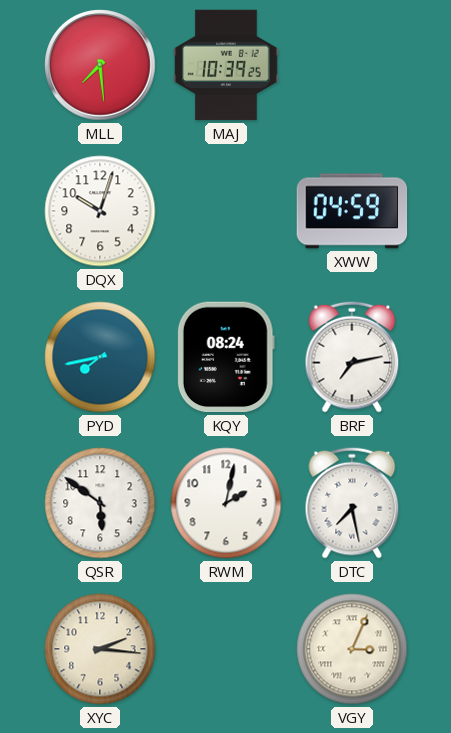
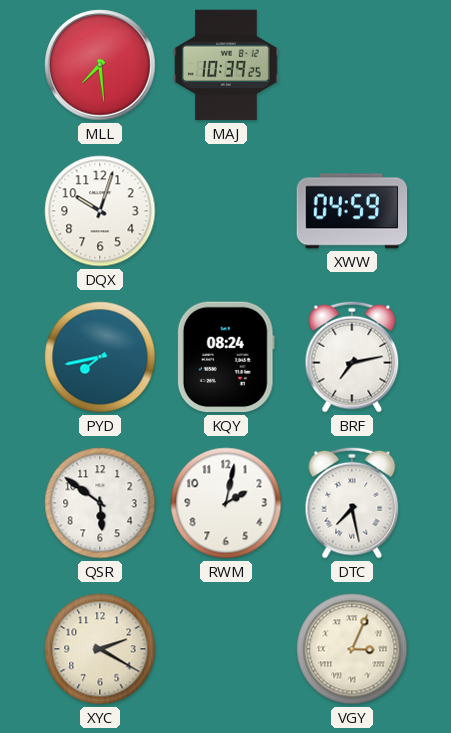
XYC: 2:16 -> 2:20
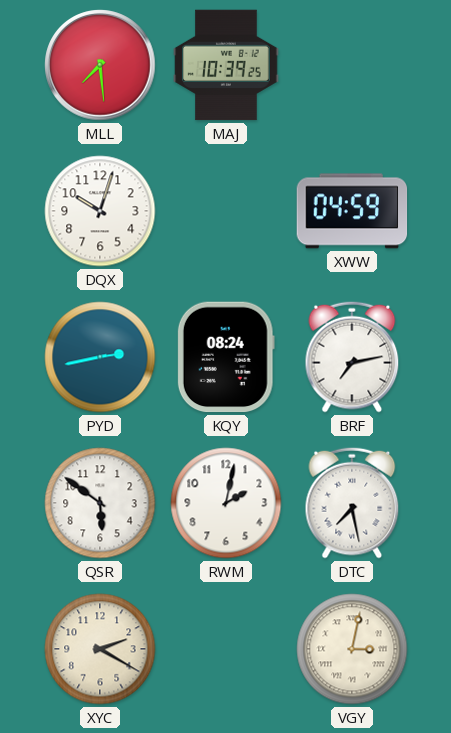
PYD: 7:43 -> 2:43
VGY: 3:04 -> 3:02
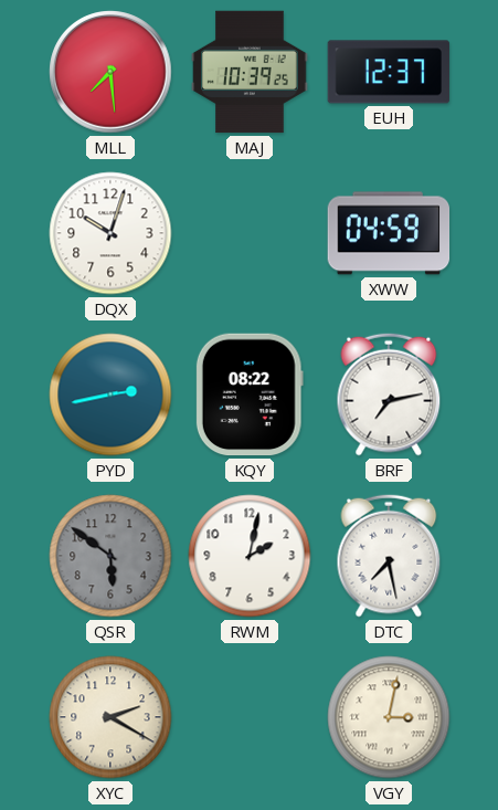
EUH: none -> 12:37
KQY: 08:24 -> 08:22
QSR dial: white -> grey
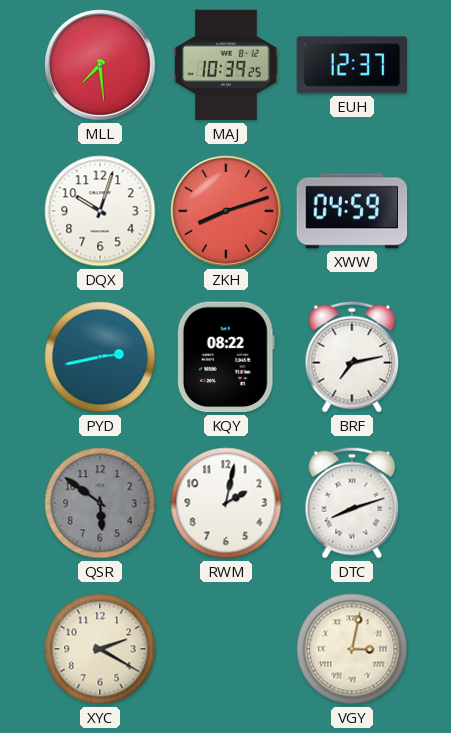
ZKH: none -> 8:12
DTC: 7:28 -> 8:12
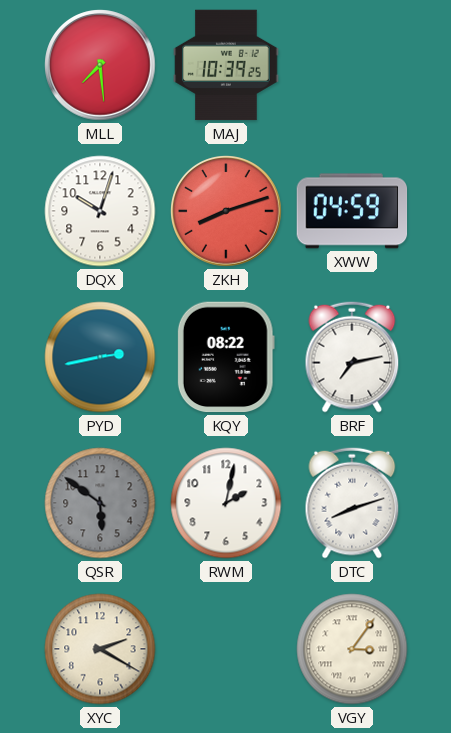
EUH: 12:37 -> none
VGY: 3:02 -> 3:06
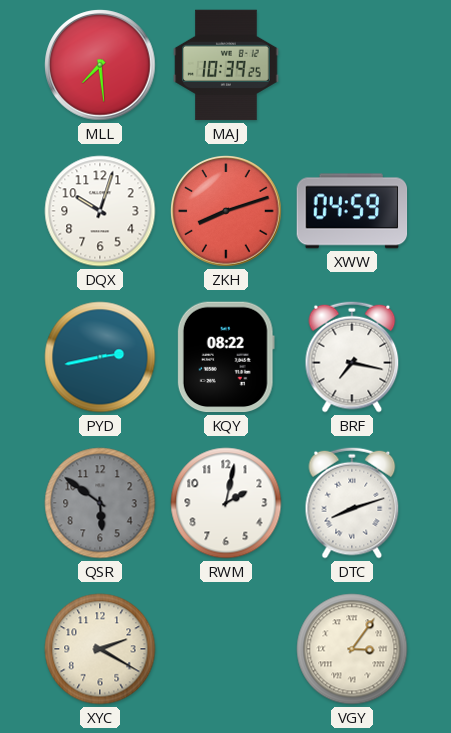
BRF: 7:13 -> 7:17
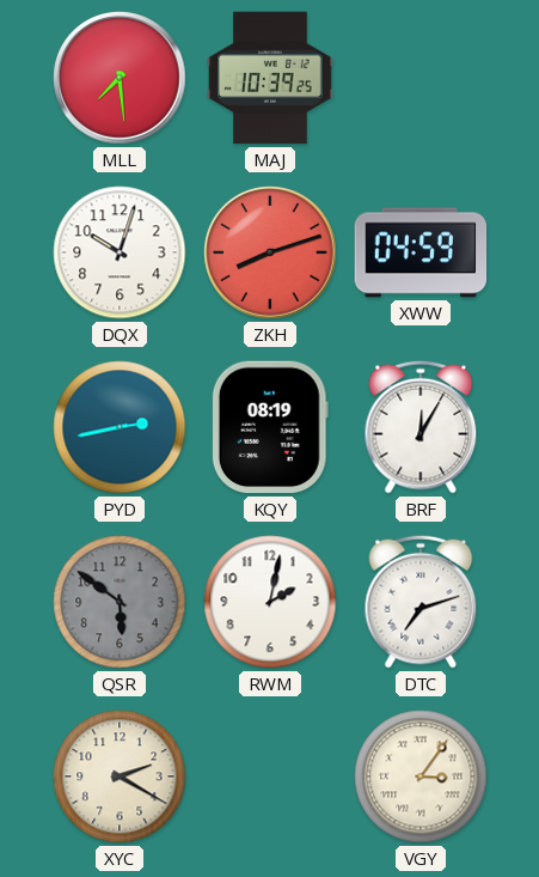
KQY: 08:22 -> 08:19
BRF: 7:17 -> 12:05
DTC: 8:12 -> 7:12
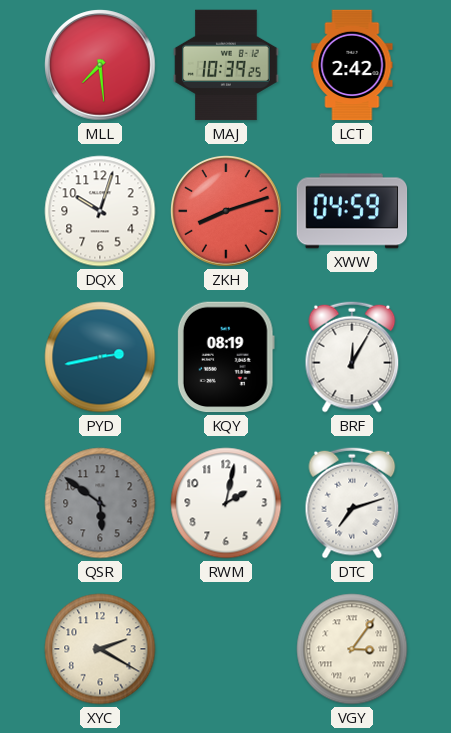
LCT: none -> 2:42
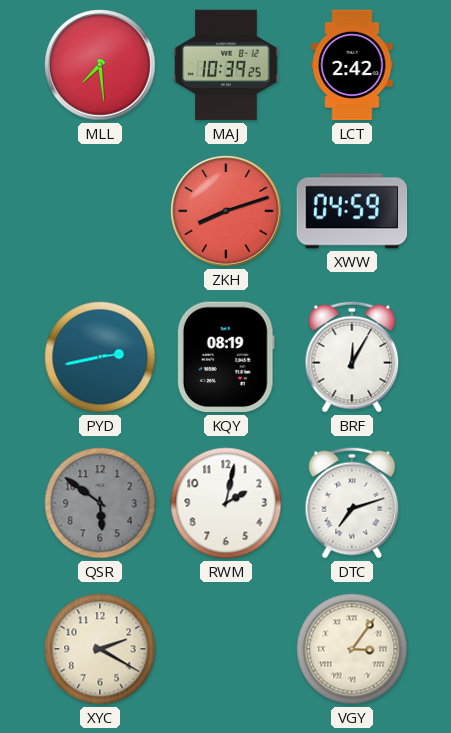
DQX: 10:03 -> none
